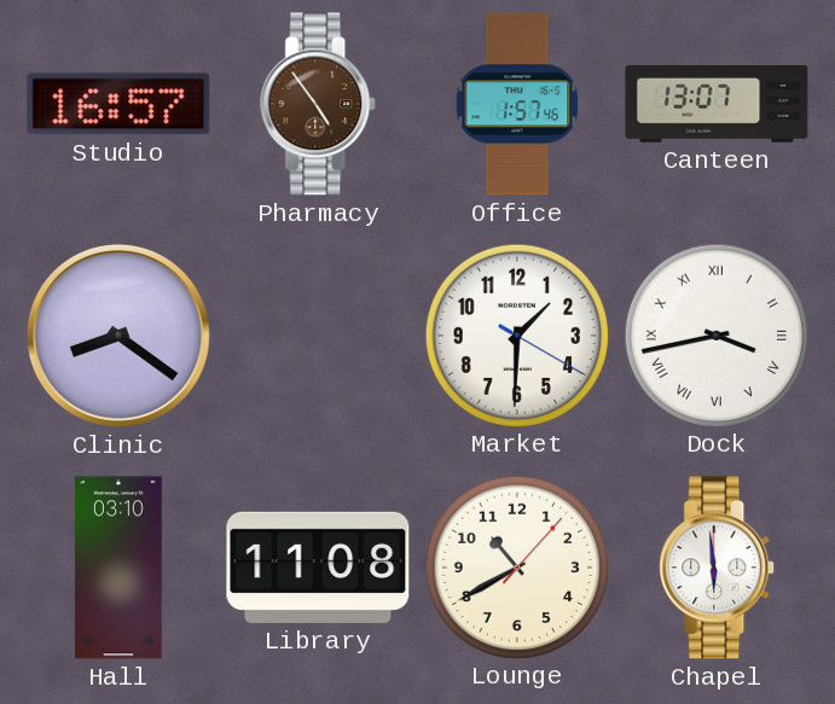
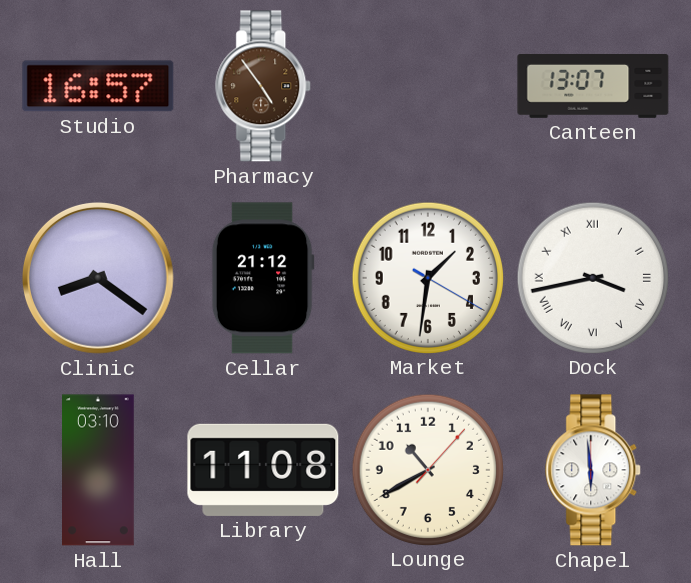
Office: 1:57 -> none
Cellar: none -> 21:12
Market: 1:30 -> 1:31
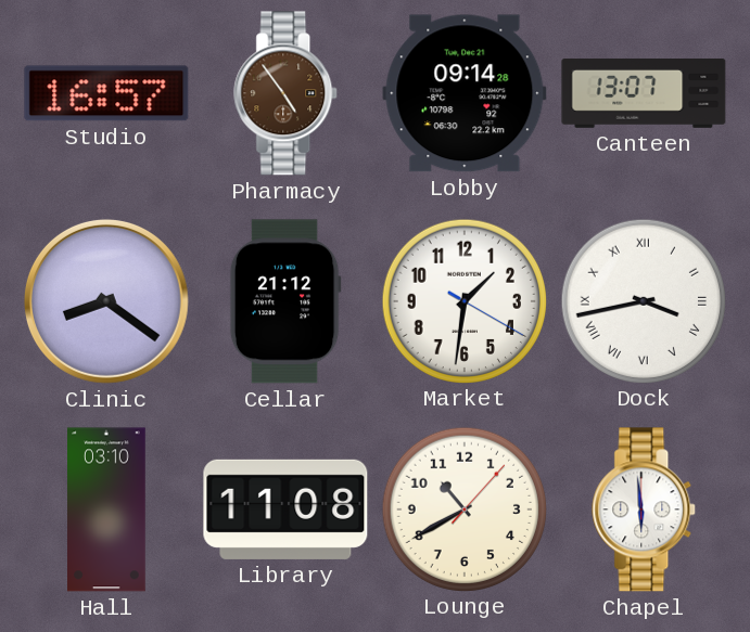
Lobby: none -> 09:14
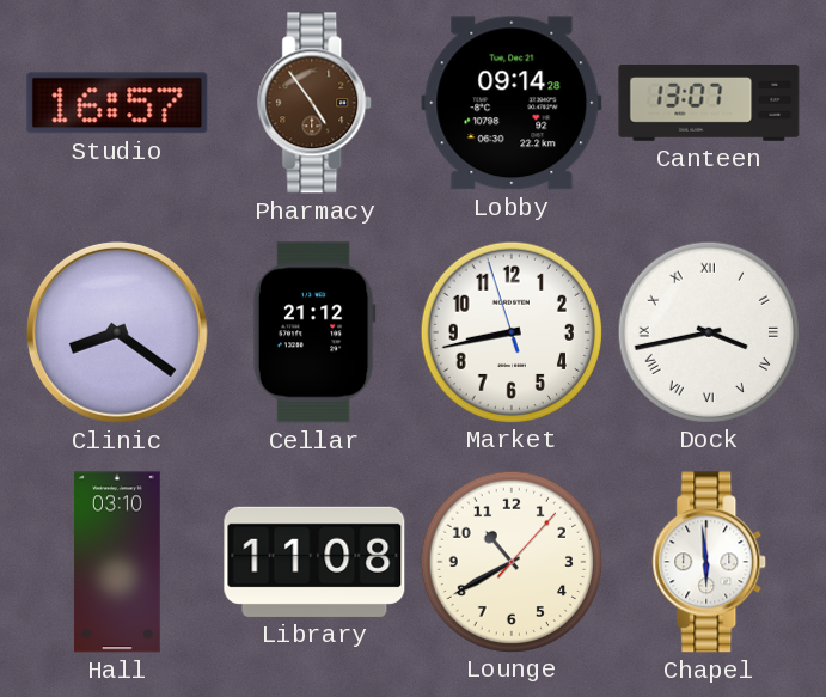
Market: 1:31 -> 8:42
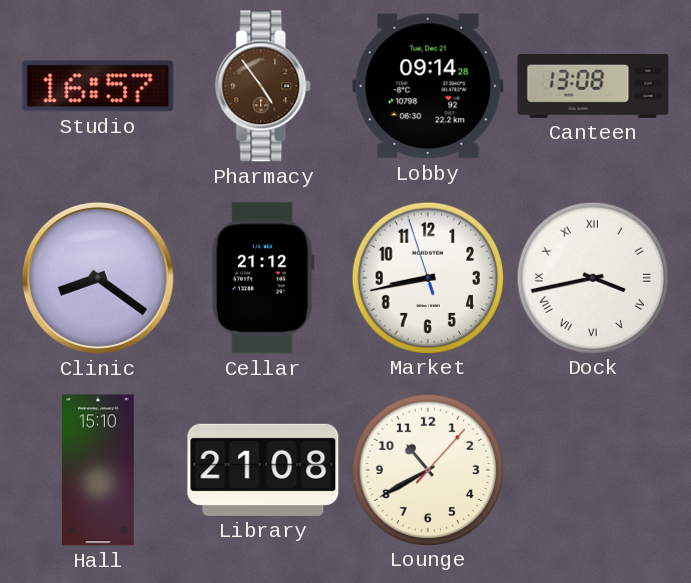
Canteen: 13:07 -> 13:08
Hall: 03:10 -> 15:10
Library: 11:08 -> 21:08
Chapel: 5:59 -> none
